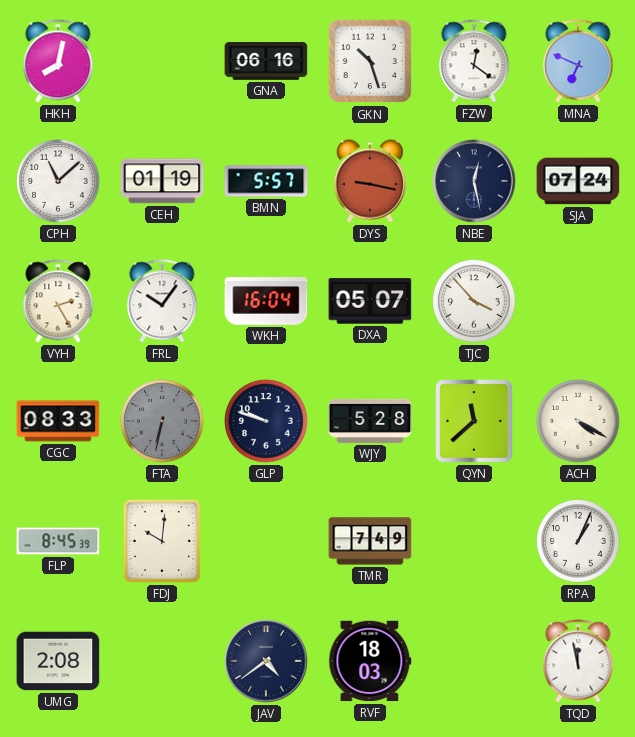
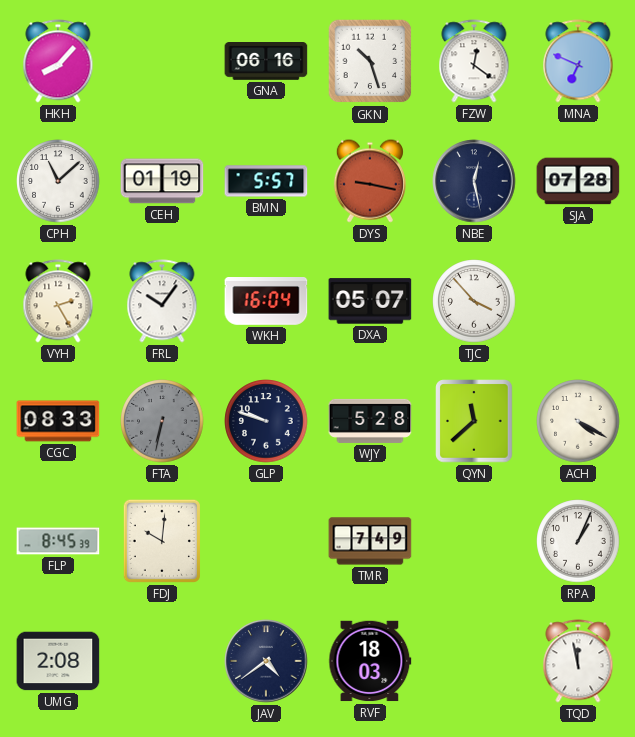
HKH: 8:02 -> 8:07
SJA: 07:24 -> 07:28
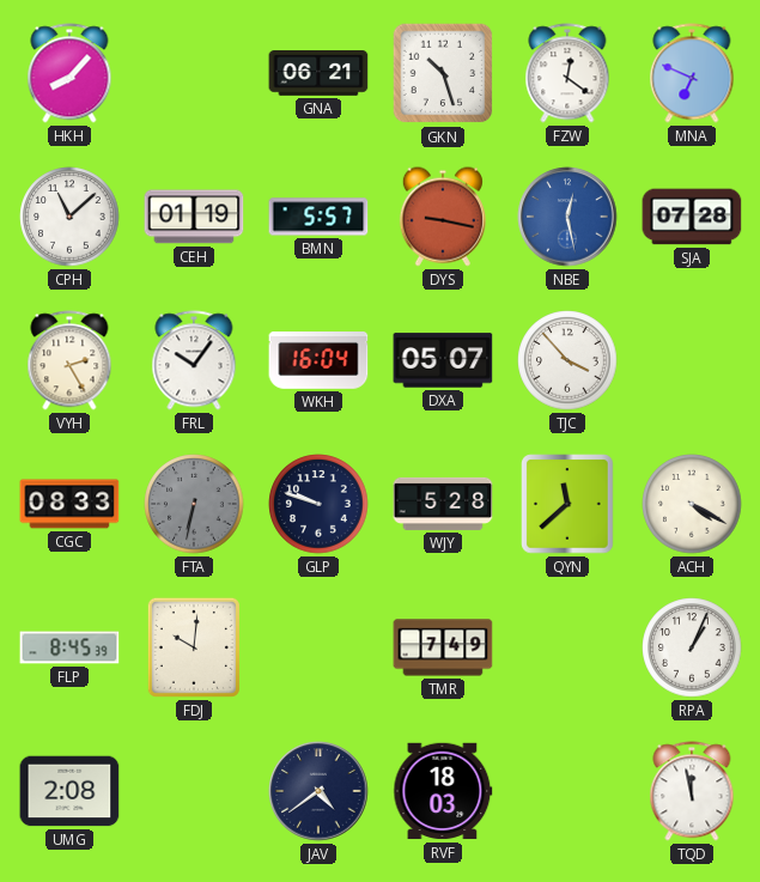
GNA: 06:16 -> 06:21
NBE dial: navy -> blue
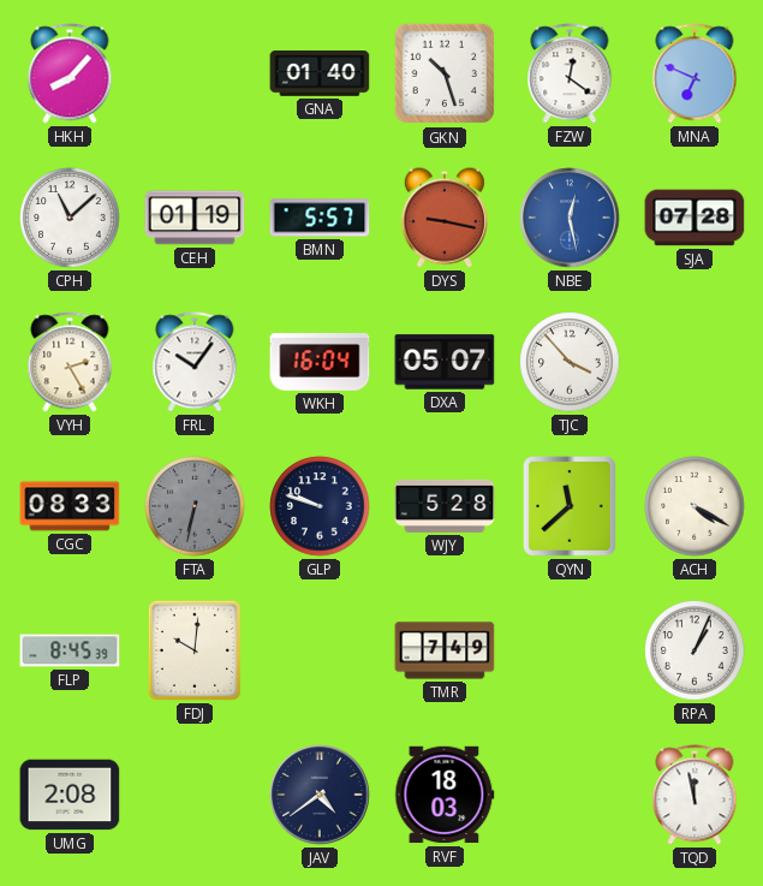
GNA: 06:21 -> 01:40
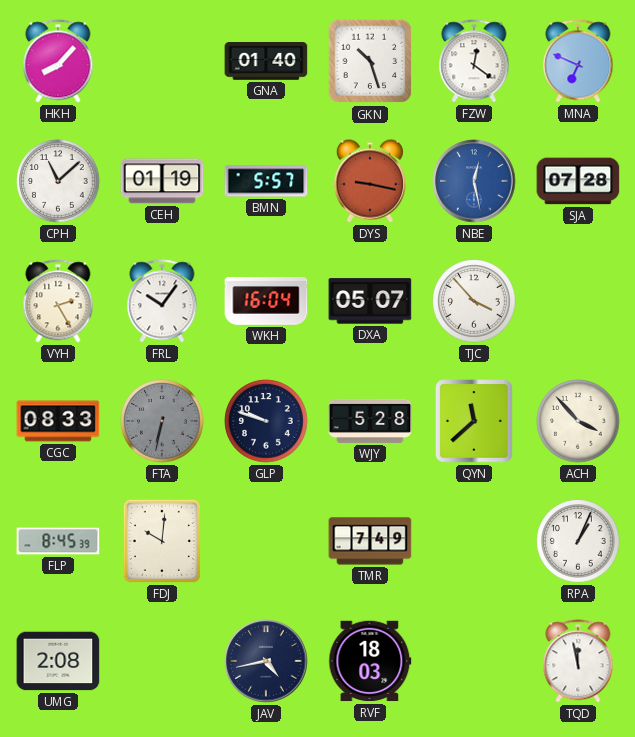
ACH: 4:20 -> 3:53
JAV: 4:39 -> 4:43
